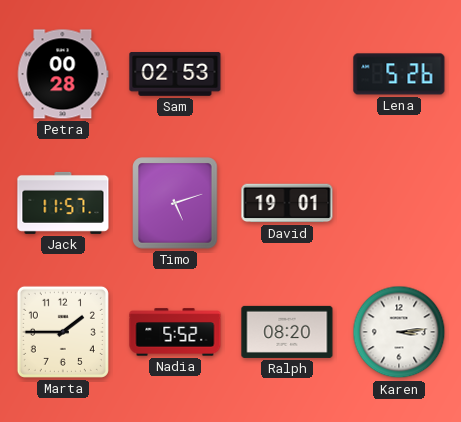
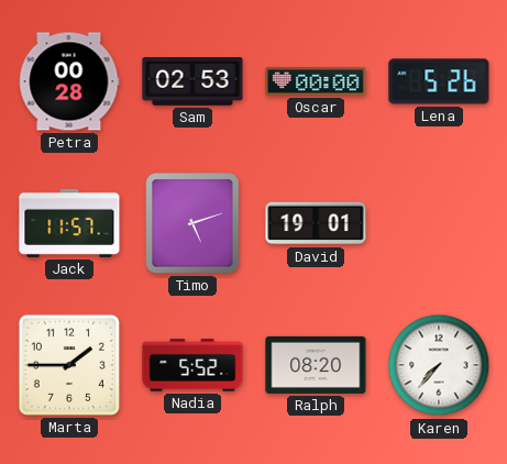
Oscar: none -> 00:00
Karen: 3:14 -> 7:37
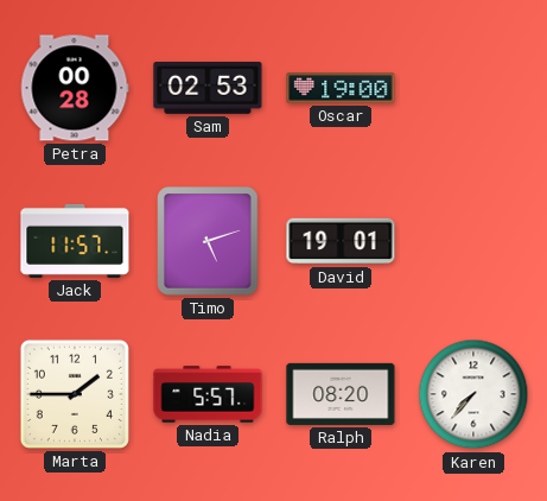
Oscar: 00:00 -> 19:00
Lena: 5:26 -> none
Nadia: 5:52 -> 5:57
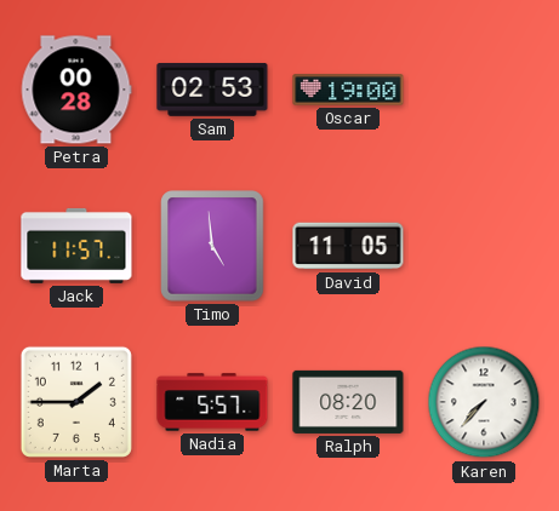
Timo: 5:12 -> 4:59
David: 19:01 -> 11:05
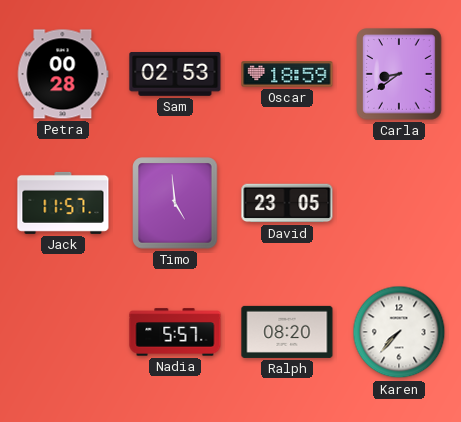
Oscar: 19:00 -> 18:59
Carla: none -> 8:39
David: 11:05 -> 23:05
Marta: 1:45 -> none
